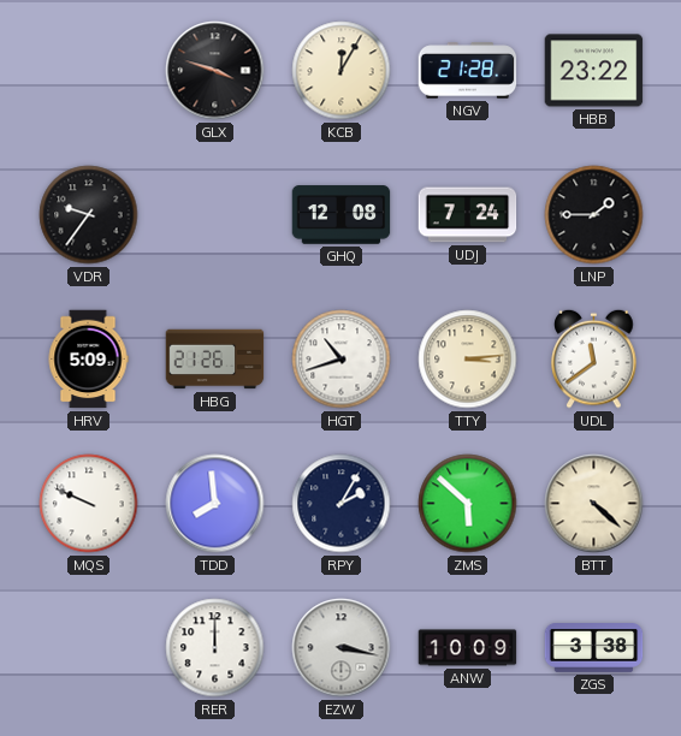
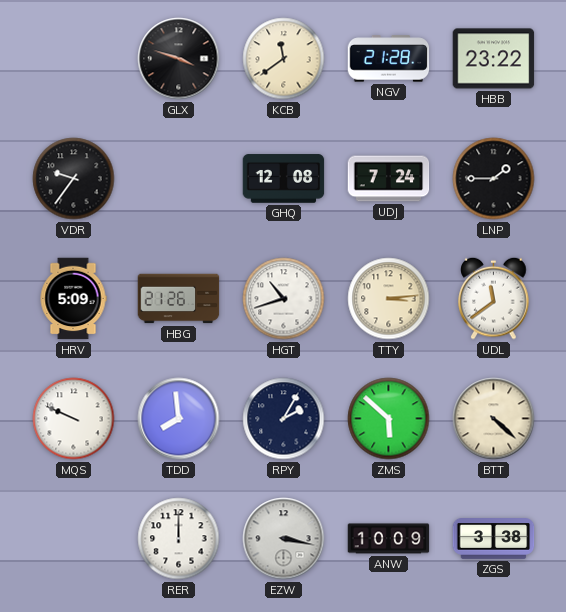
KCB: 12:05 -> 11:39
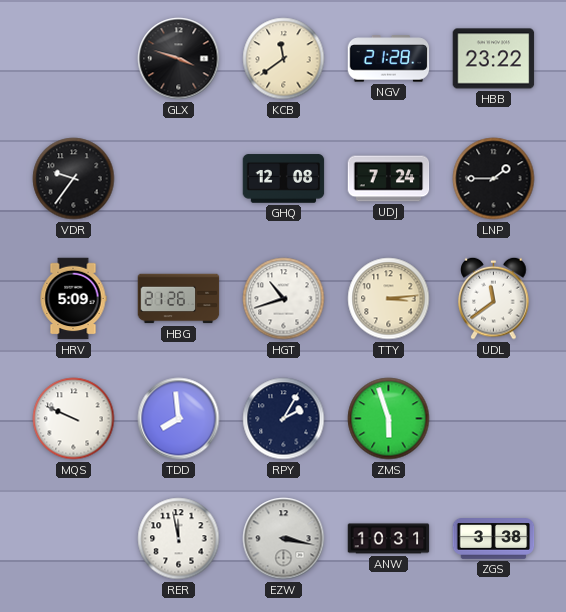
ZMS: 5:52 -> 5:57
BTT: 4:22 -> none
RER: 12:00 -> 11:58
ANW: 10:09 -> 10:31
